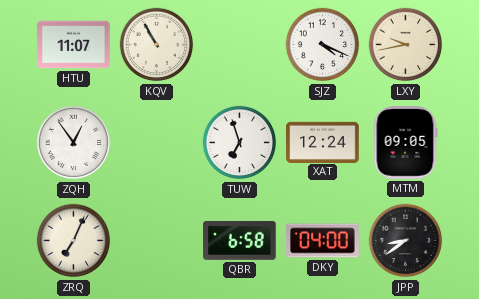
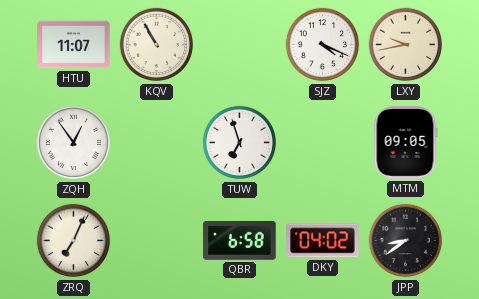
XAT: 12:24 -> none
DKY: 04:00 -> 04:02
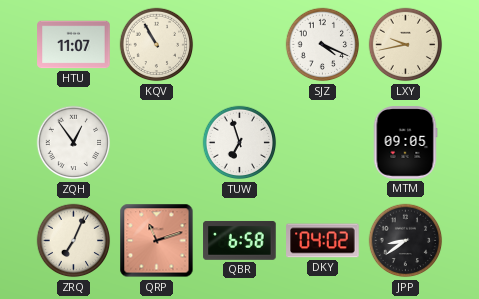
QRP: none -> 11:12
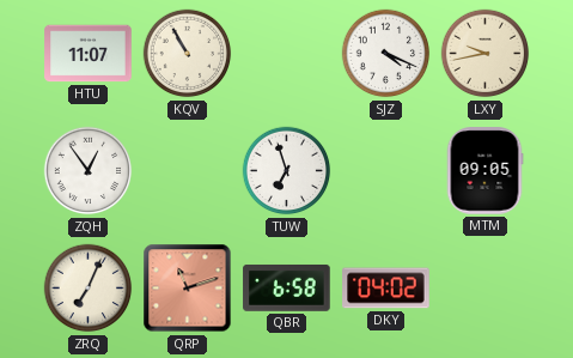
JPP: 8:39 -> none
